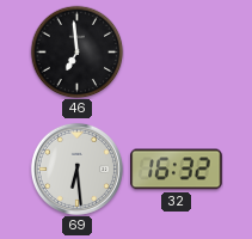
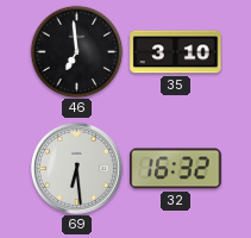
35: none -> 3:10
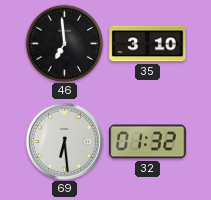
32: 16:32 -> 01:32
